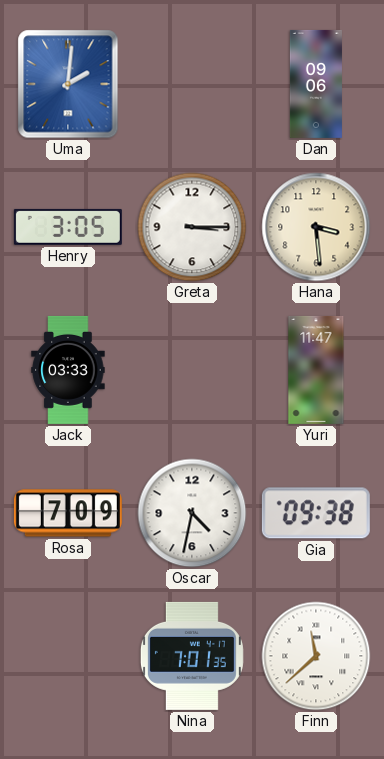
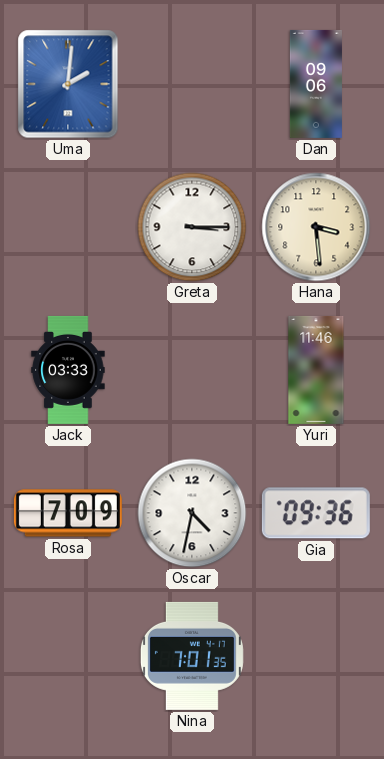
Henry: 3:05 -> none
Yuri: 11:47 -> 11:46
Gia: 09:38 -> 09:36
Finn: 11:38 -> none
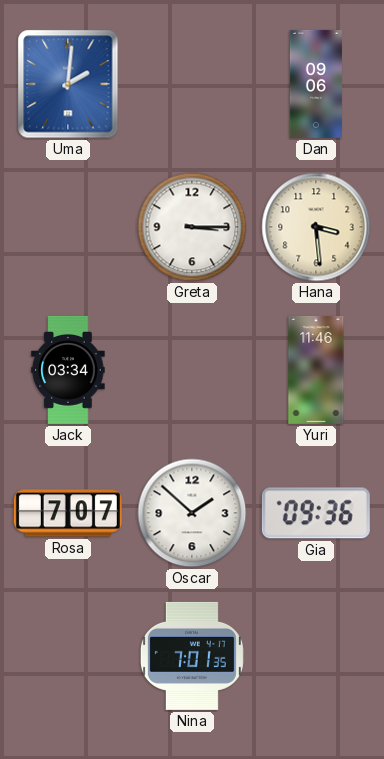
Jack: 03:33 -> 03:34
Rosa: 7:09 -> 7:07
Oscar: 4:32 -> 1:52
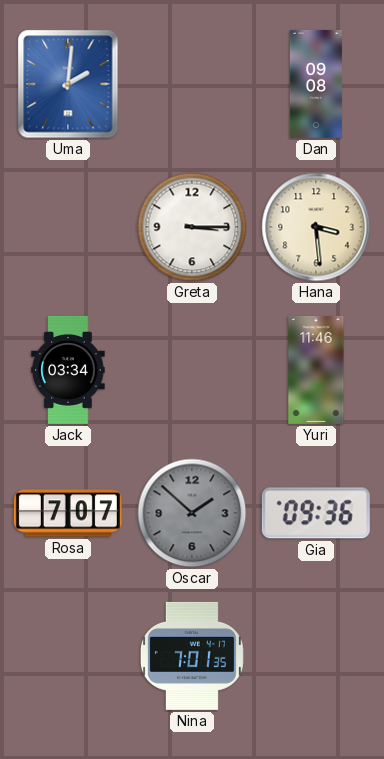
Dan: 09:06 -> 09:08
Oscar dial: white -> grey
